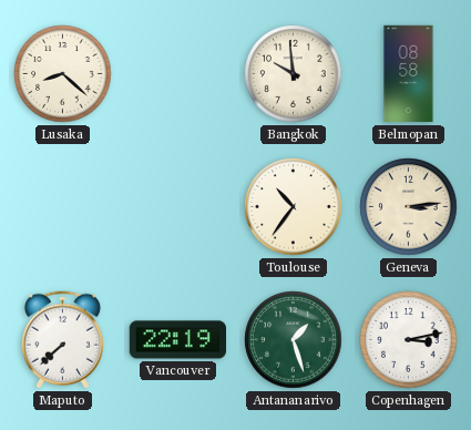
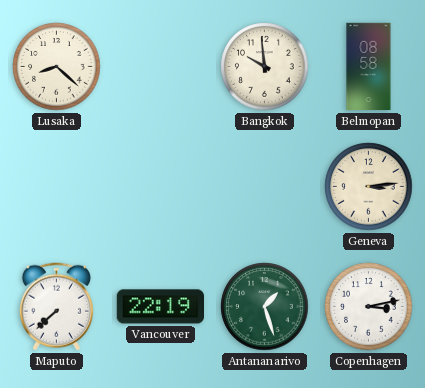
Toulouse: 10:36 -> none
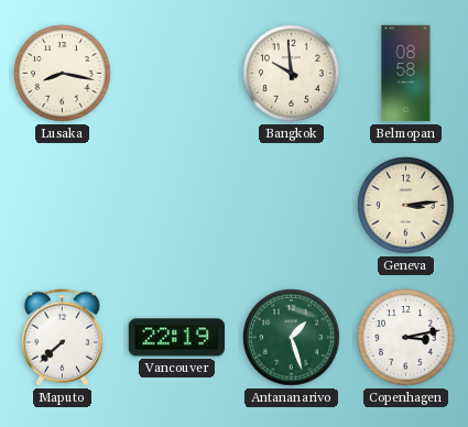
Lusaka: 8:22 -> 8:17
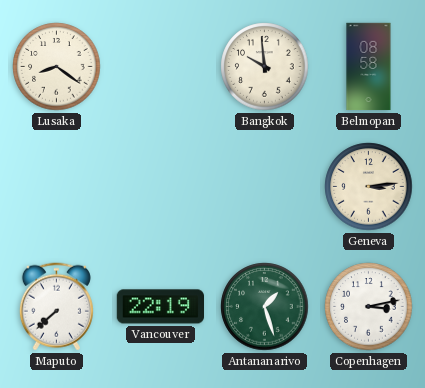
Lusaka: 8:17 -> 8:21
